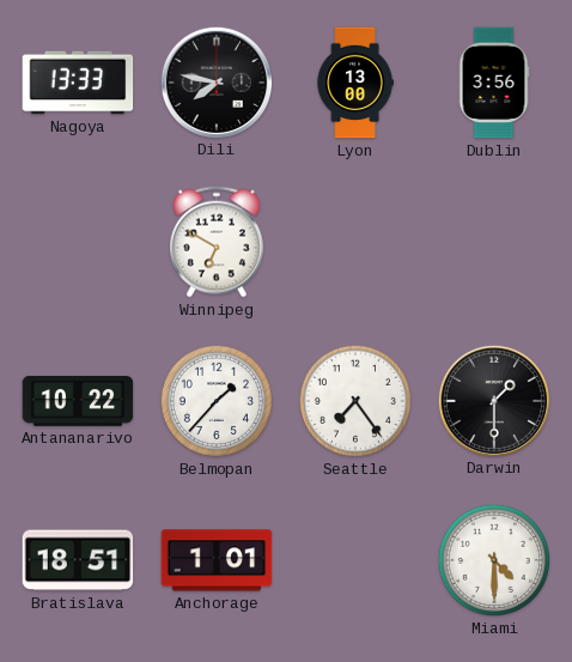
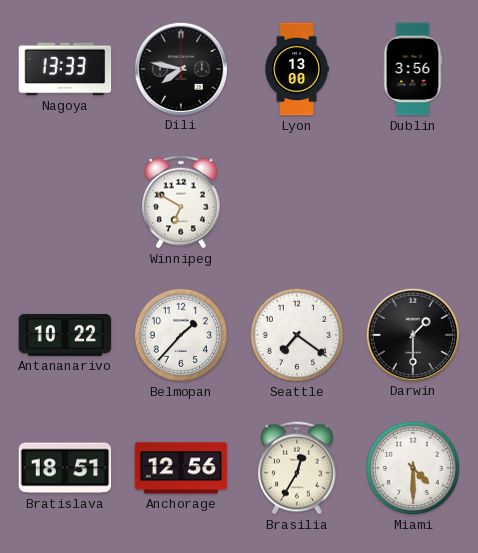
Seattle: 7:24 -> 7:21
Anchorage: 1:01 -> 12:56
Brasilia: none -> 12:35
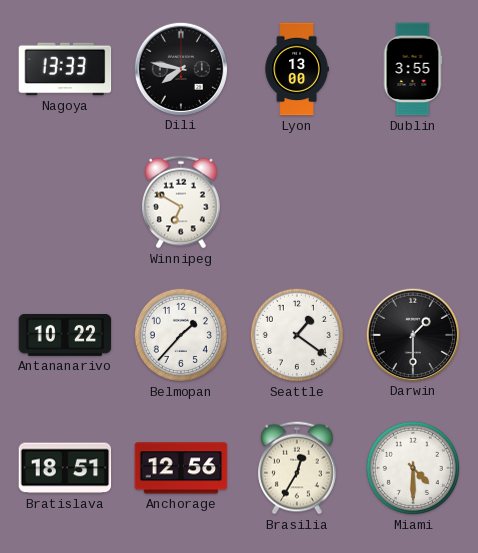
Dublin: 3:56 -> 3:55
Seattle: 7:21 -> 1:21
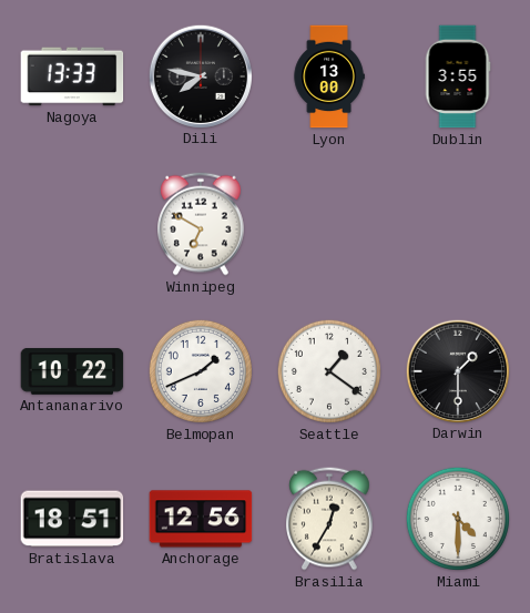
Belmopan: 1:37 -> 1:41
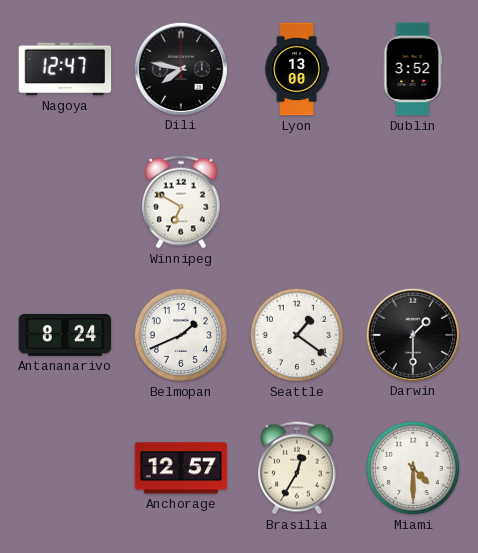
Nagoya: 13:33 -> 12:47
Dublin: 3:55 -> 3:52
Antananarivo: 10:22 -> 8:24
Bratislava: 18:51 -> none
Anchorage: 12:56 -> 12:57
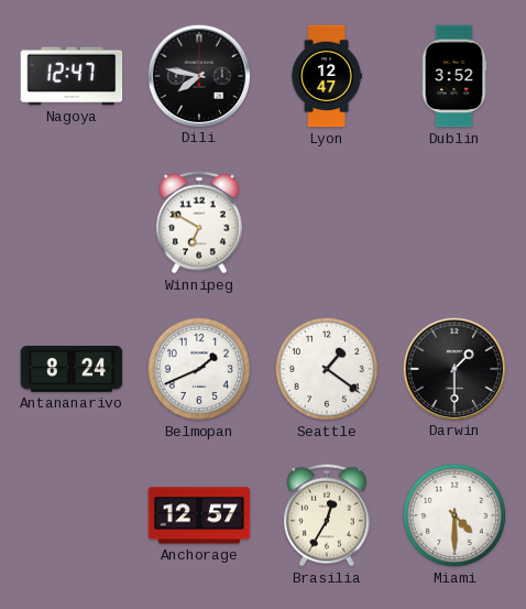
Lyon: 13:00 -> 12:47
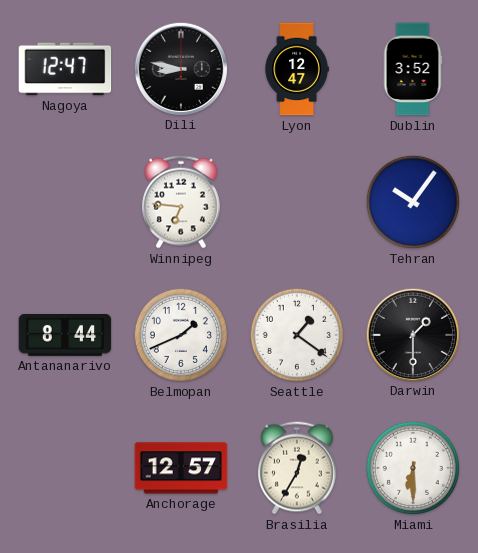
Dili: 7:47 -> 8:47
Winnipeg: 6:50 -> 6:46
Tehran: none -> 10:06
Antananarivo: 8:24 -> 8:44
Miami: 4:30 -> 6:30
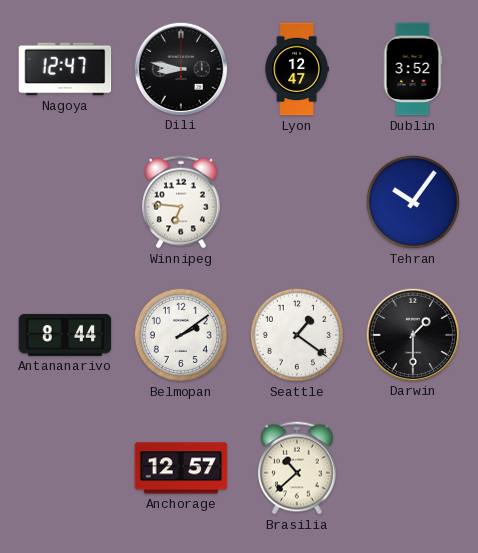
Belmopan: 1:41 -> 2:09
Brasilia: 12:35 -> 10:38
Miami: 6:30 -> none
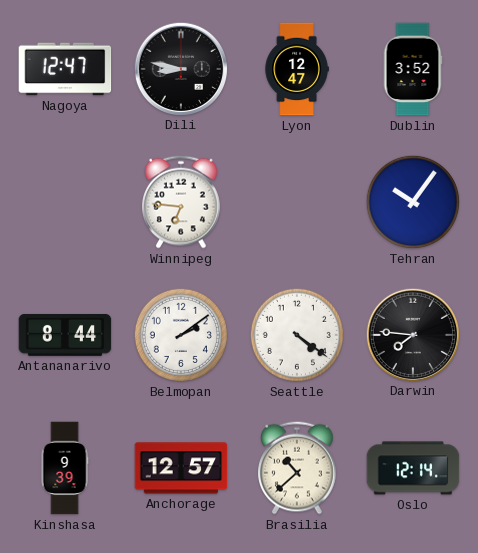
Seattle: 1:21 -> 4:21
Darwin: 1:30 -> 7:46
Kinshasa: none -> 9:39
Oslo: none -> 12:14
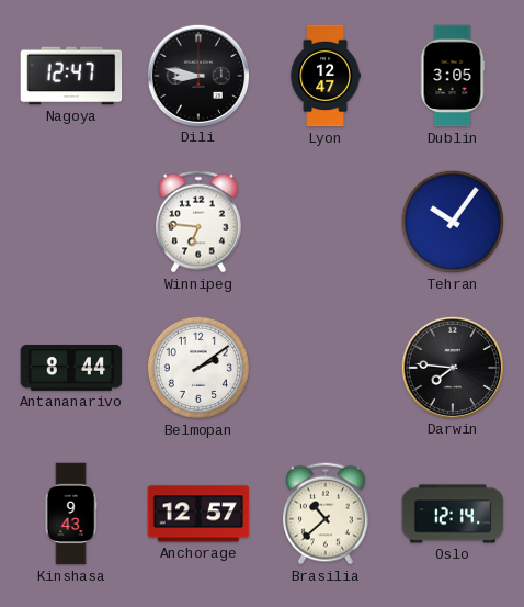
Dublin: 3:52 -> 3:05
Seattle: 4:21 -> none
Kinshasa: 9:39 -> 9:43
